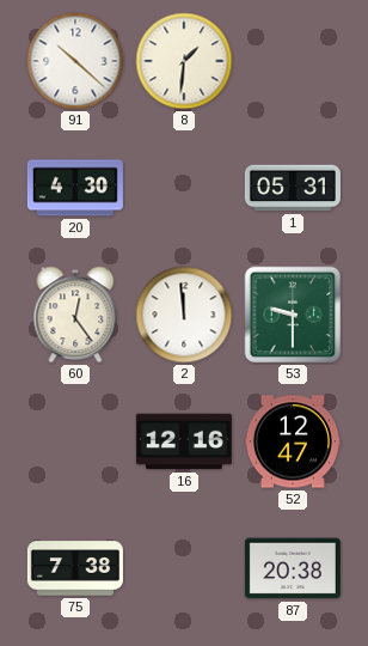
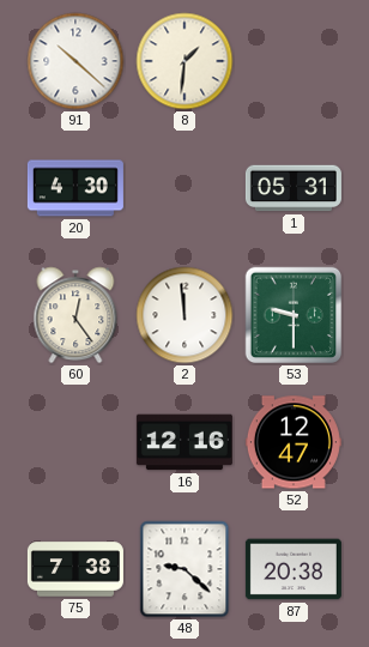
48: none -> 9:22
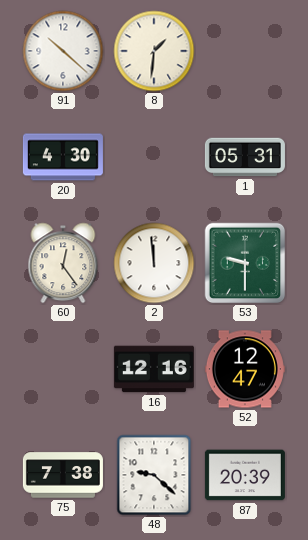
87: 20:38 -> 20:39
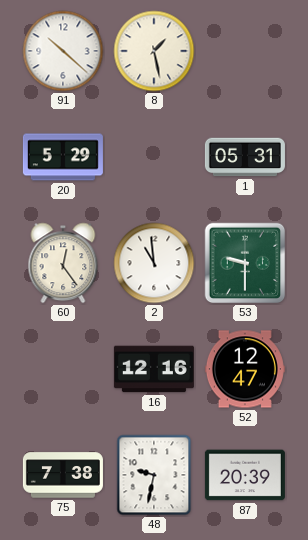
8: 1:31 -> 1:28
20: 4:30 -> 5:29
2: 11:59 -> 10:59
48: 9:22 -> 9:32
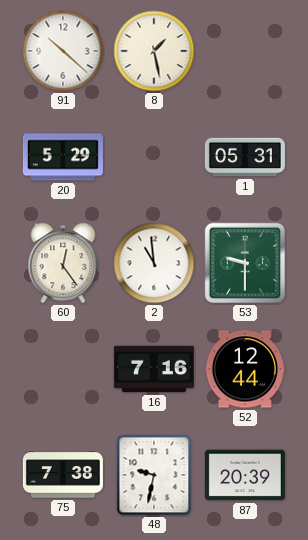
16: 12:16 -> 7:16
52: 12:47 -> 12:44
